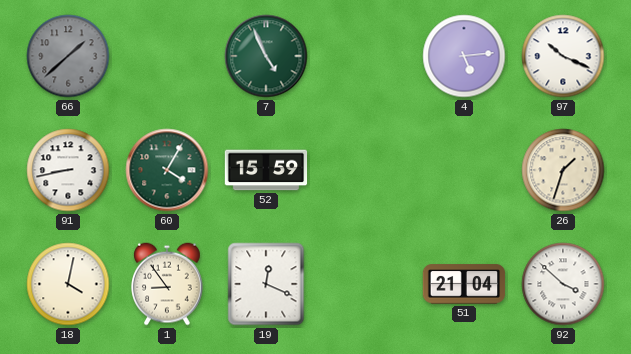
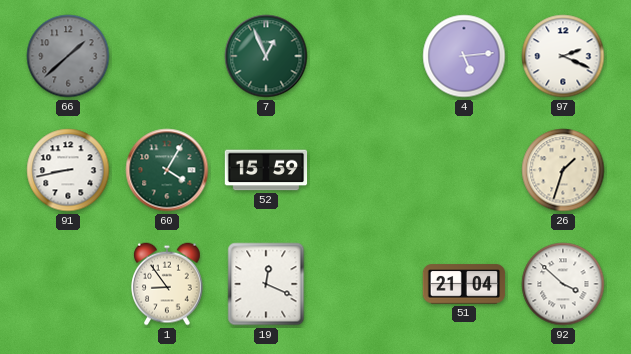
7: 4:56 -> 12:56
97: 10:19 -> 2:19
18: 4:02 -> none
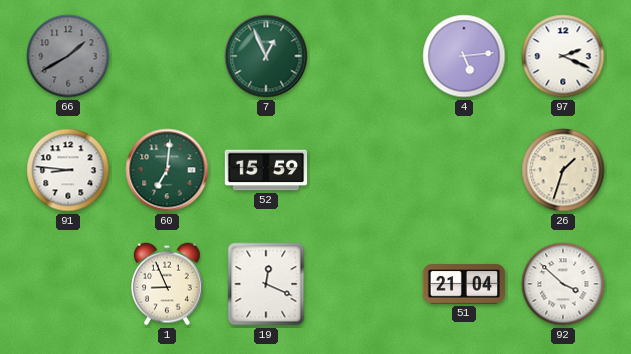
66: 1:38 -> 1:40
91: 8:43 -> 8:46
60: 4:05 -> 7:01
1: 8:54 -> 8:56
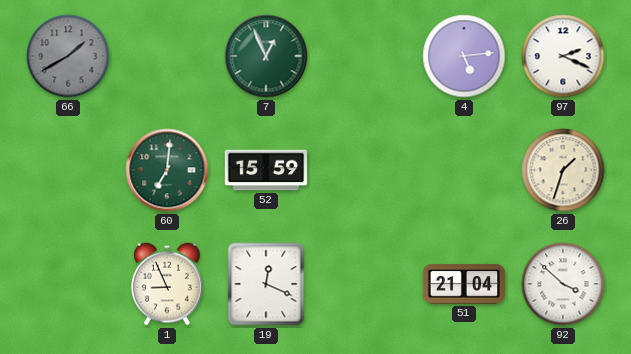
91: 8:46 -> none
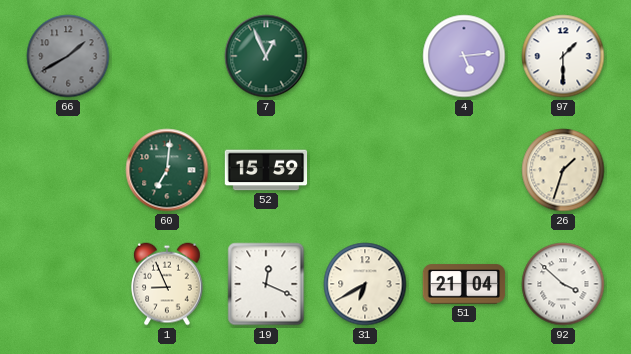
97: 2:19 -> 1:30
31: none -> 6:40
